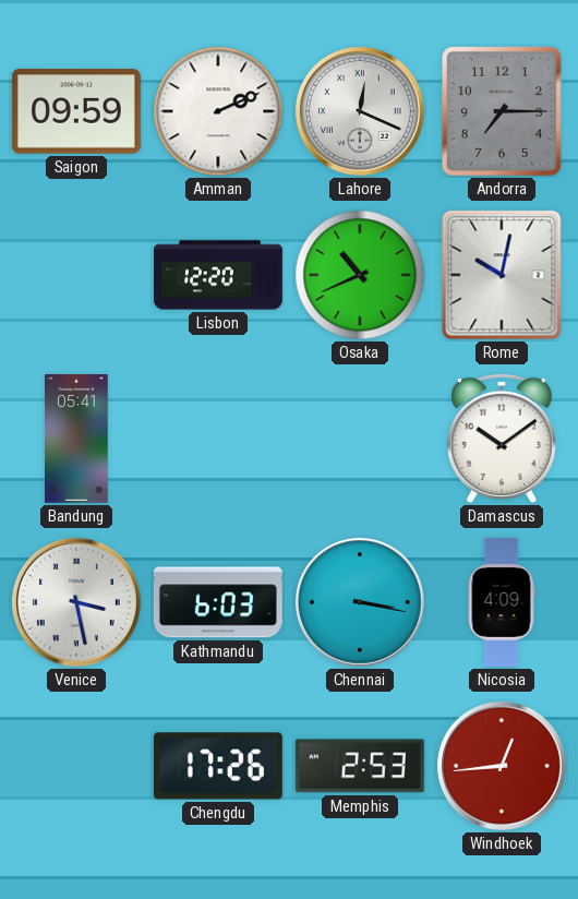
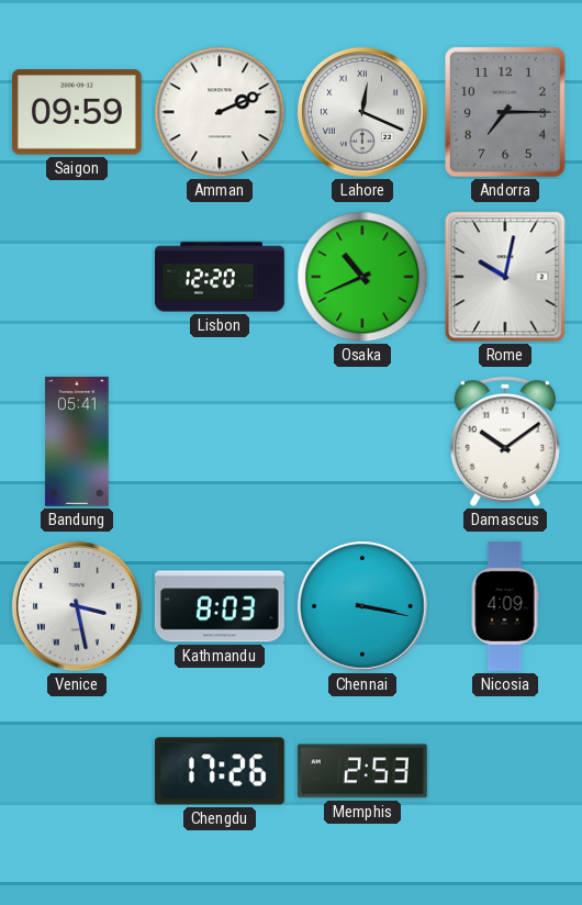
Kathmandu: 6:03 -> 8:03
Windhoek: 12:44 -> none
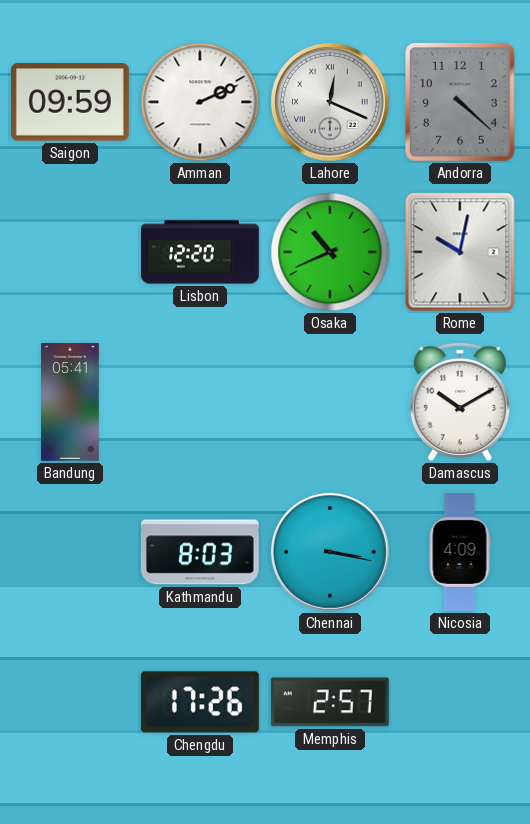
Andorra: 7:15 -> 4:22
Damascus: 10:09 -> 10:10
Venice: 3:28 -> none
Memphis: 2:53 -> 2:57
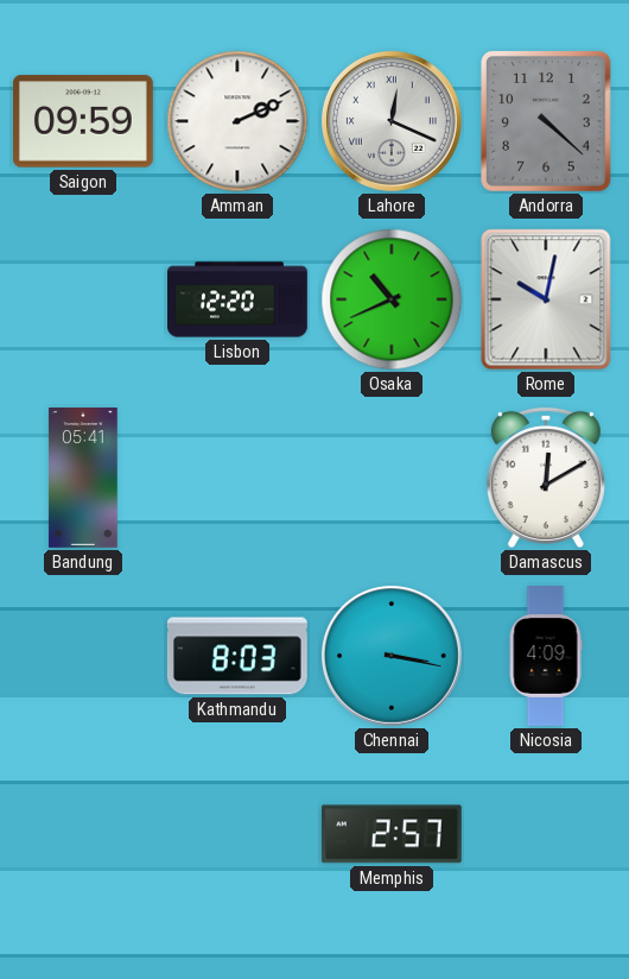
Damascus: 10:10 -> 12:10
Chengdu: 17:26 -> none
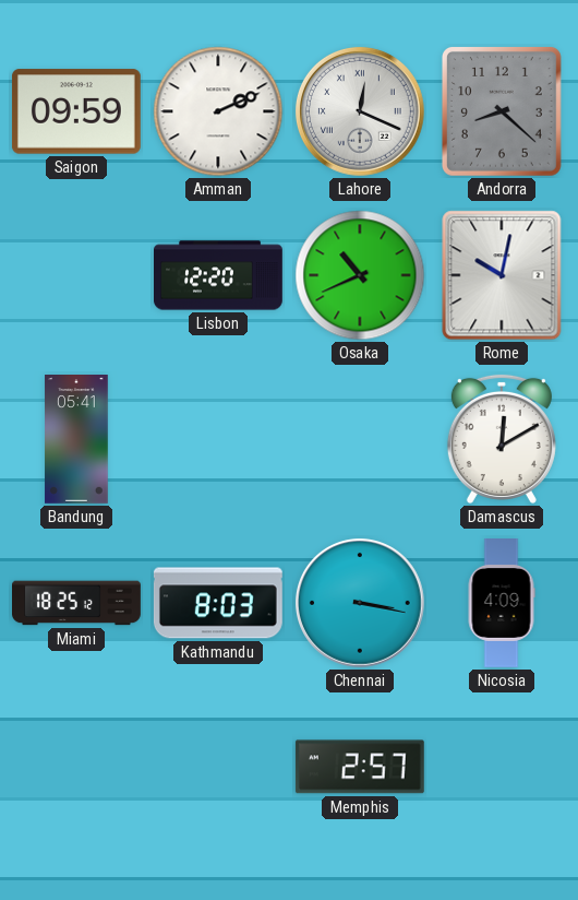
Andorra: 4:22 -> 8:22
Miami: none -> 18:25
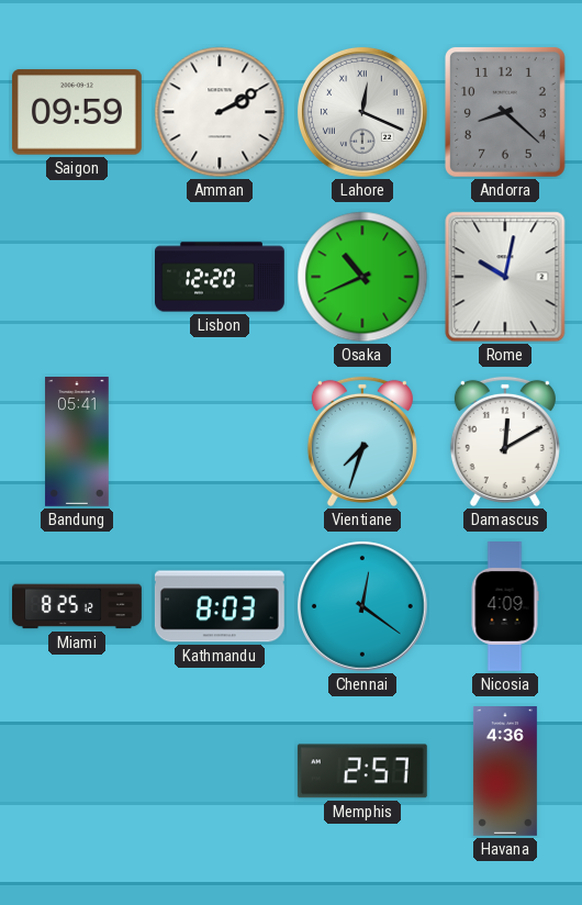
Amman: 2:11 -> 2:10
Vientiane: none -> 7:33
Miami: 18:25 -> 8:25
Chennai: 3:17 -> 12:21
Havana: none -> 4:36
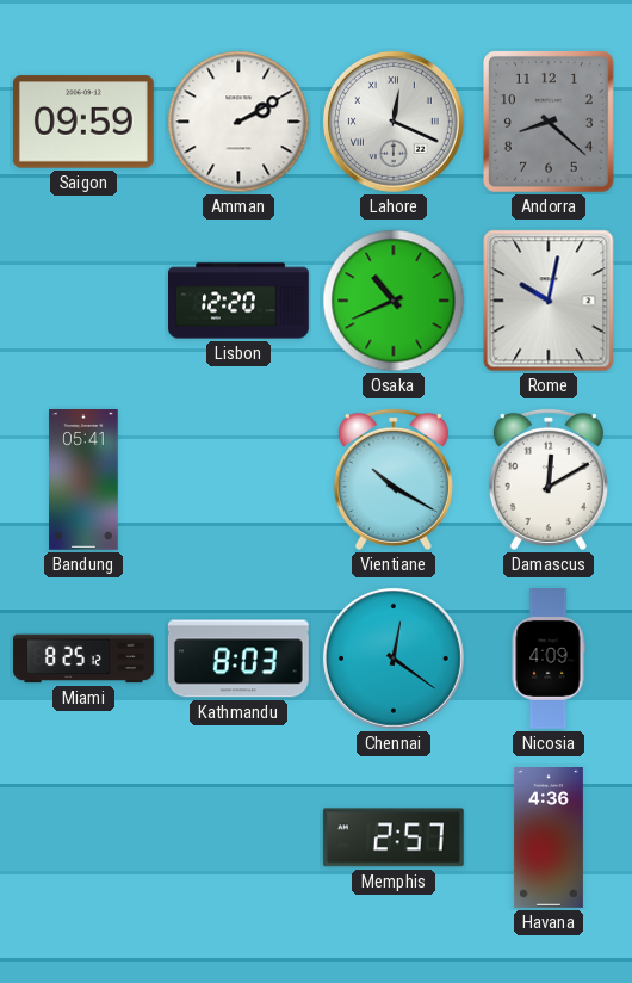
Vientiane: 7:33 -> 10:20
